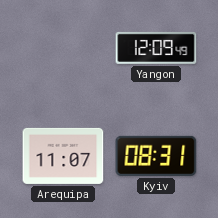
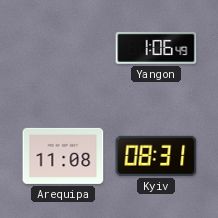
Yangon: 12:09 -> 1:06
Arequipa: 11:07 -> 11:08
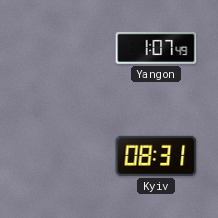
Yangon: 1:06 -> 1:07
Arequipa: 11:08 -> none
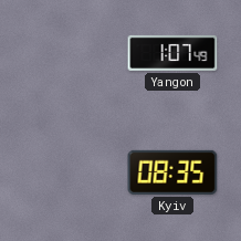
Kyiv: 08:31 -> 08:35
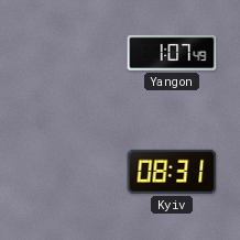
Kyiv: 08:35 -> 08:31
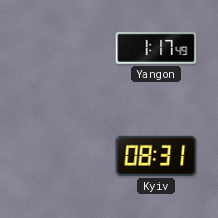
Yangon: 1:07 -> 1:17
